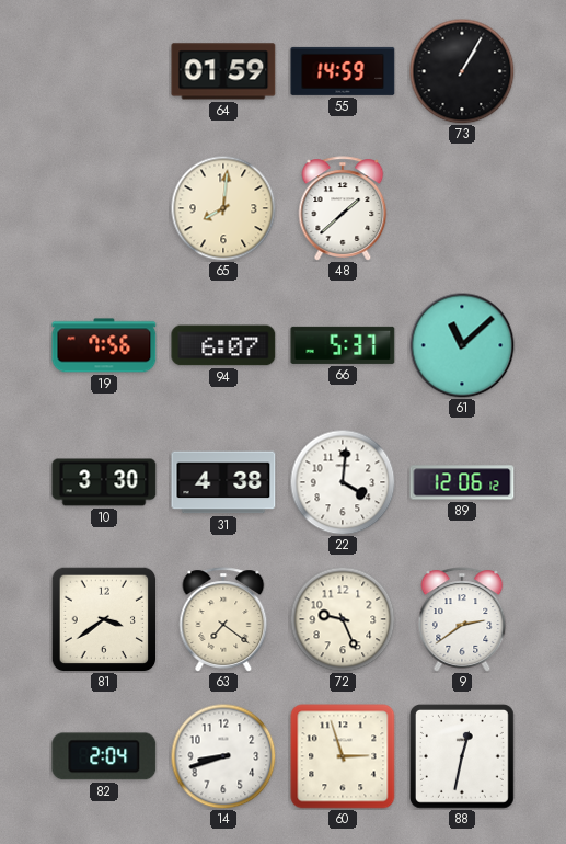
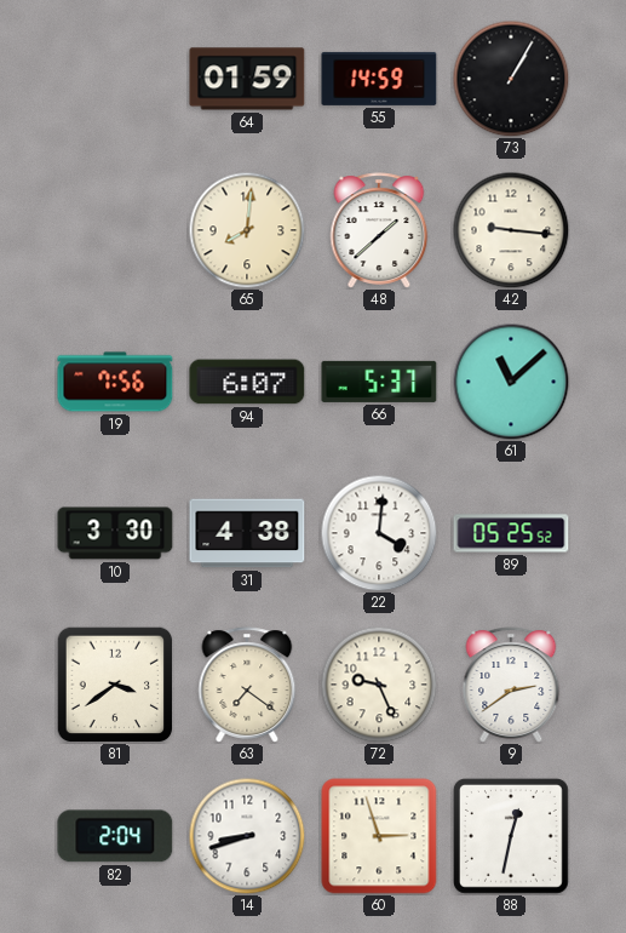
42: none -> 9:16
89: 12:06 -> 05:25
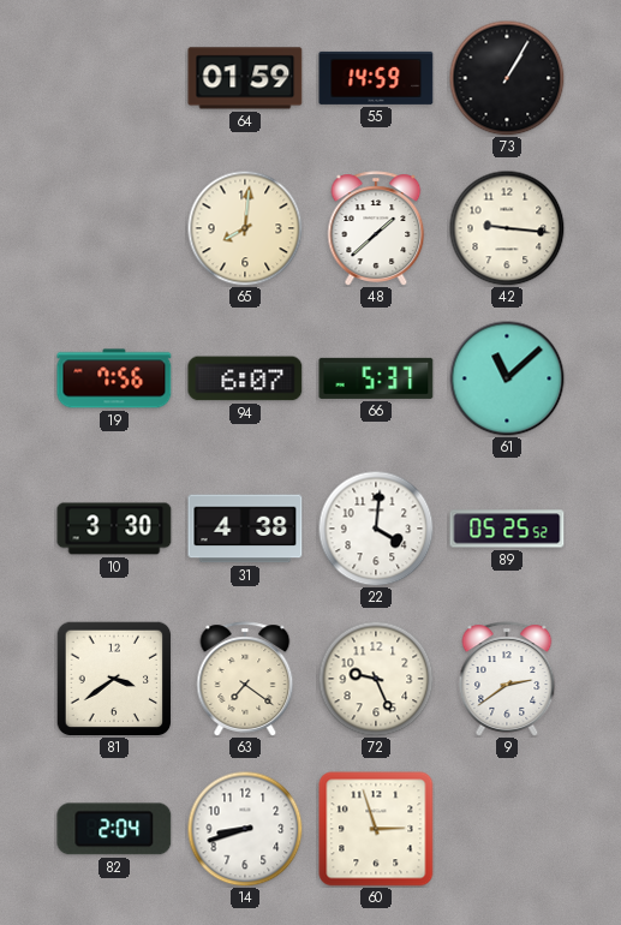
88: 12:32 -> none
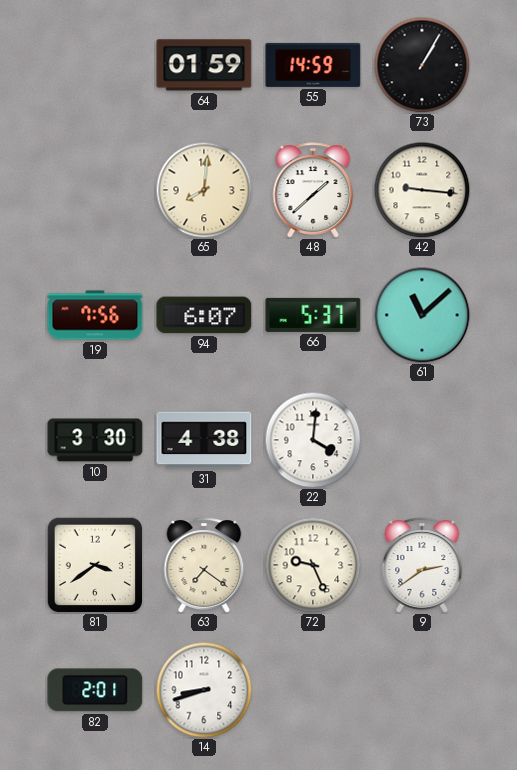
89: 05:25 -> none
82: 2:04 -> 2:01
60: 2:57 -> none
